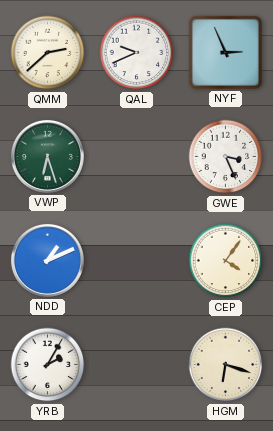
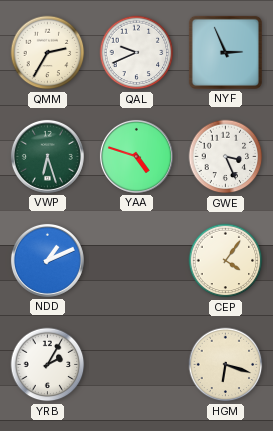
QMM: 2:38 -> 2:35
YAA: none -> 4:48
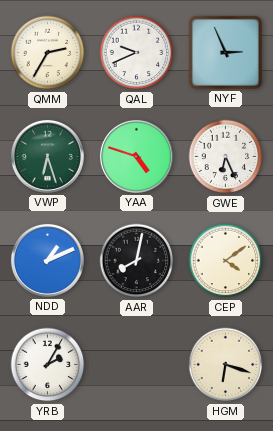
GWE: 3:26 -> 6:26
AAR: none -> 8:02
CEP: 4:06 -> 4:09
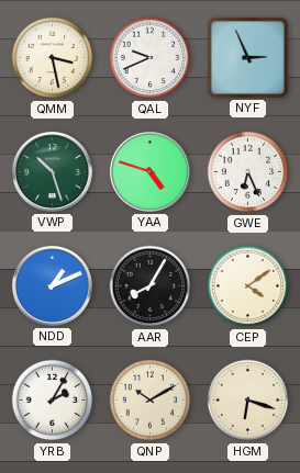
QMM: 2:35 -> 3:28
VWP: 6:27 -> 10:27
AAR: 8:02 -> 8:05
QNP: none -> 10:10
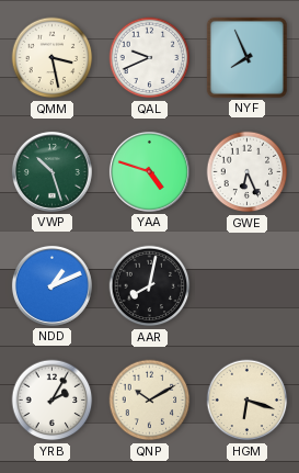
NYF: 2:56 -> 7:56
AAR: 8:05 -> 8:02
CEP: 4:09 -> none
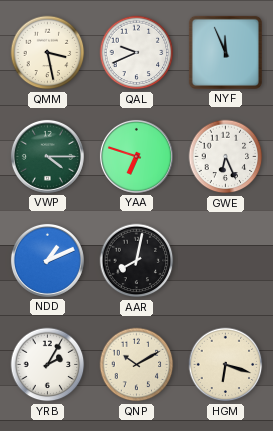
NYF: 7:56 -> 11:56
VWP: 10:27 -> 4:15
YAA: 4:48 -> 6:48
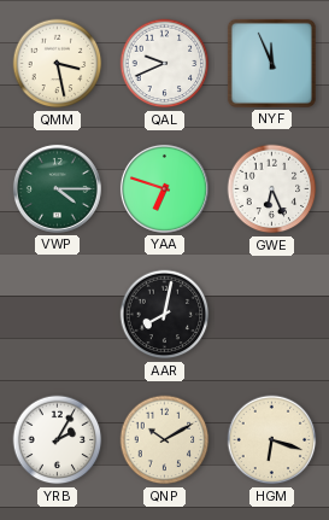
NDD: 1:11 -> none
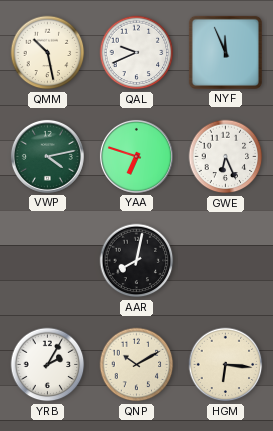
QMM: 3:28 -> 10:28
VWP: 4:15 -> 4:13
HGM: 6:18 -> 6:16
